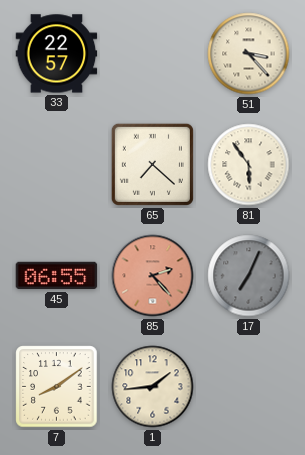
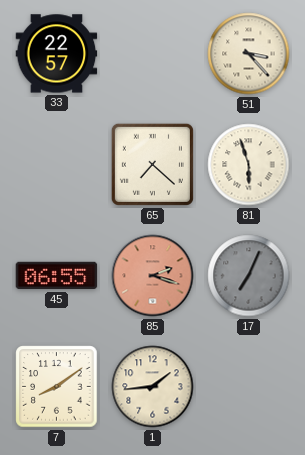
81: 5:54 -> 5:57
85: 2:23 -> 2:18
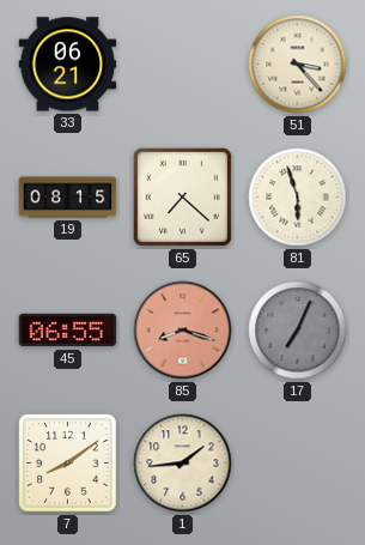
33: 22:57 -> 06:21
19: none -> 08:15
85: 2:18 -> 8:18
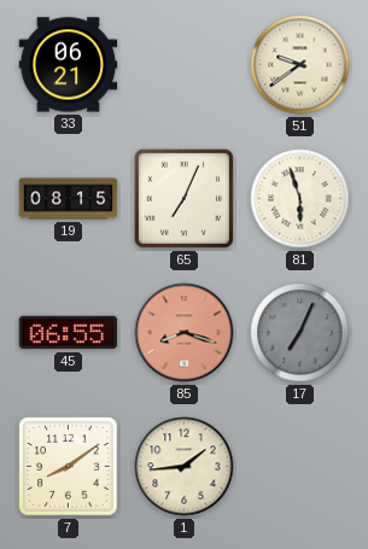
51: 3:23 -> 9:39
65: 7:22 -> 7:04
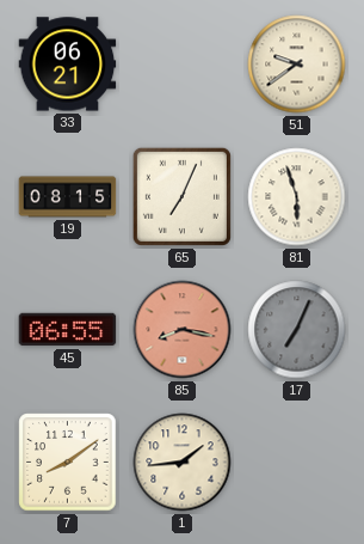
85: 8:18 -> 8:17
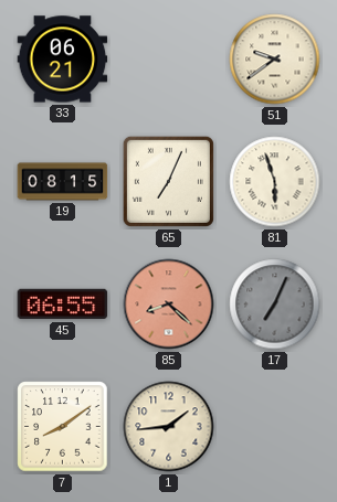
85: 8:17 -> 8:22
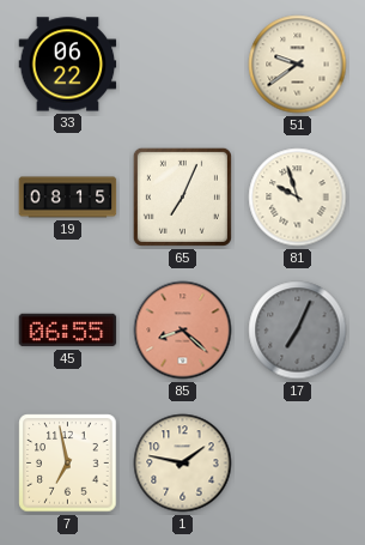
33: 06:21 -> 06:22
81: 5:57 -> 9:57
7: 8:09 -> 6:58
1: 1:44 -> 1:47
